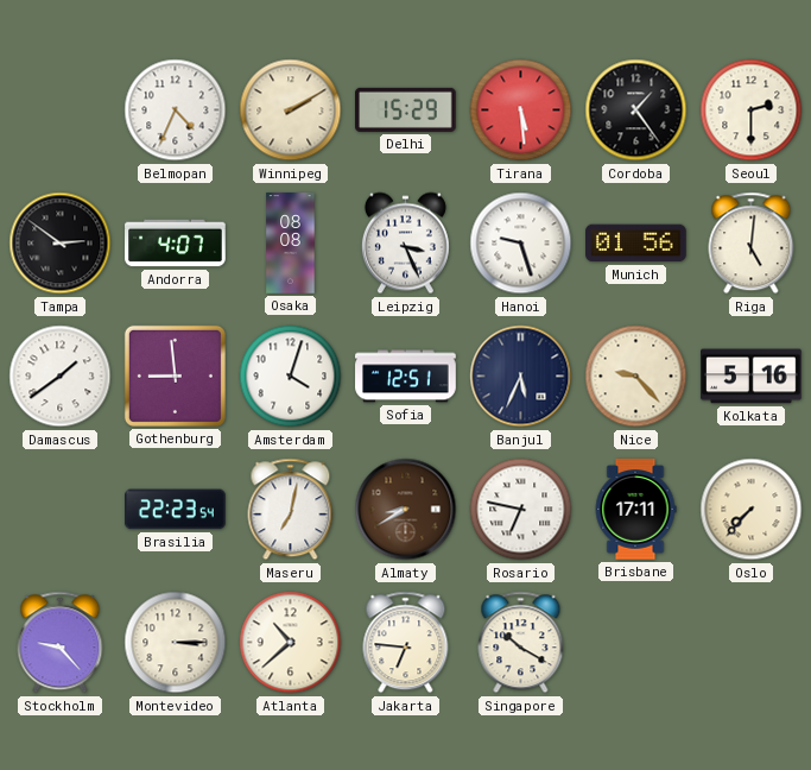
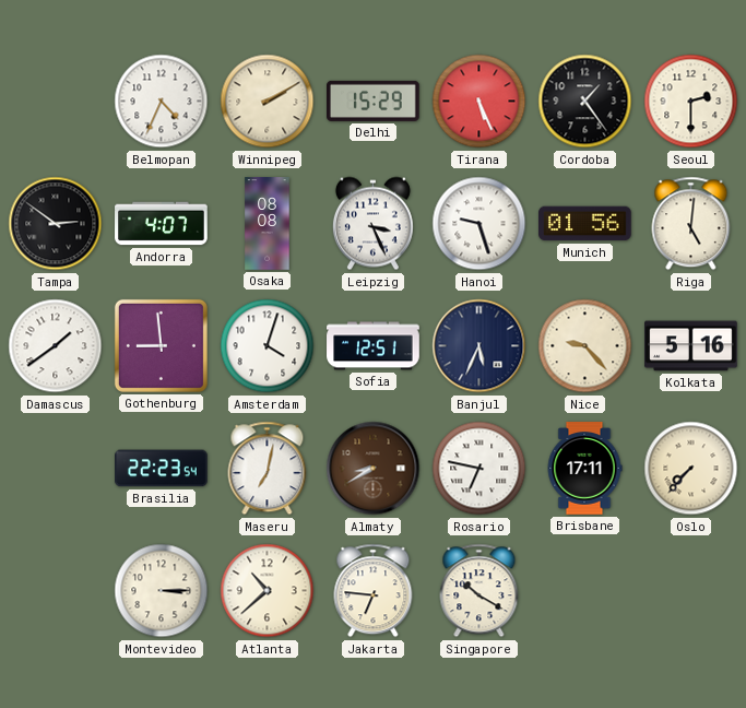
Tirana: 5:29 -> 5:26
Stockholm: 9:23 -> none
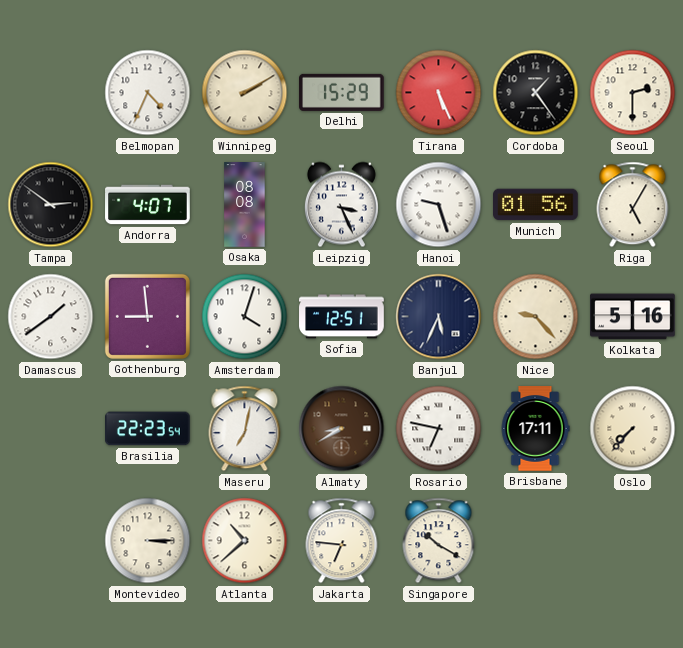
Riga: 5:01 -> 5:05
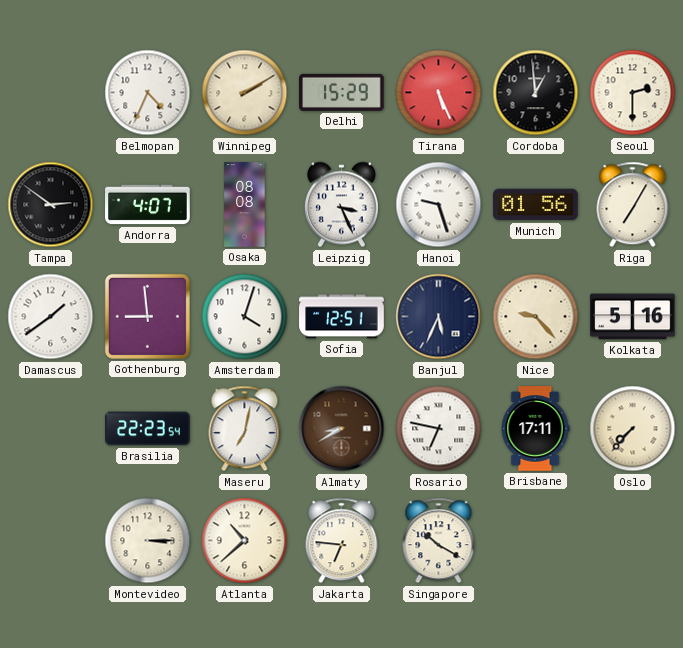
Cordoba: 1:24 -> 12:59
Riga: 5:05 -> 7:05
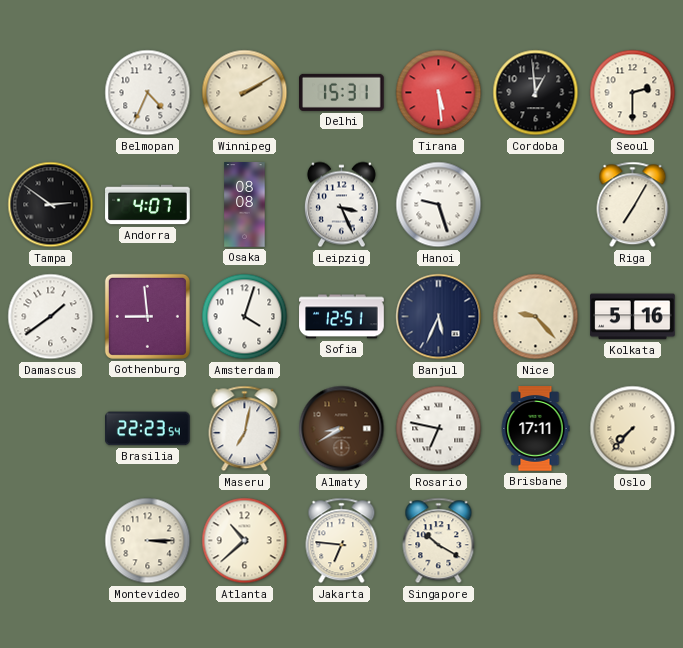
Delhi: 15:29 -> 15:31
Tirana: 5:26 -> 5:29
Munich: 01:56 -> none
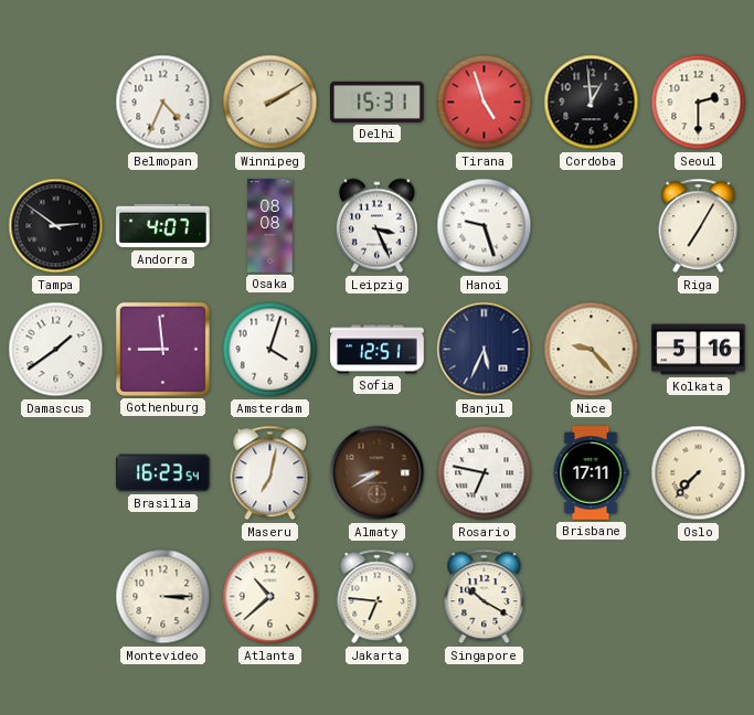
Tirana: 5:29 -> 4:57
Brasilia: 22:23 -> 16:23
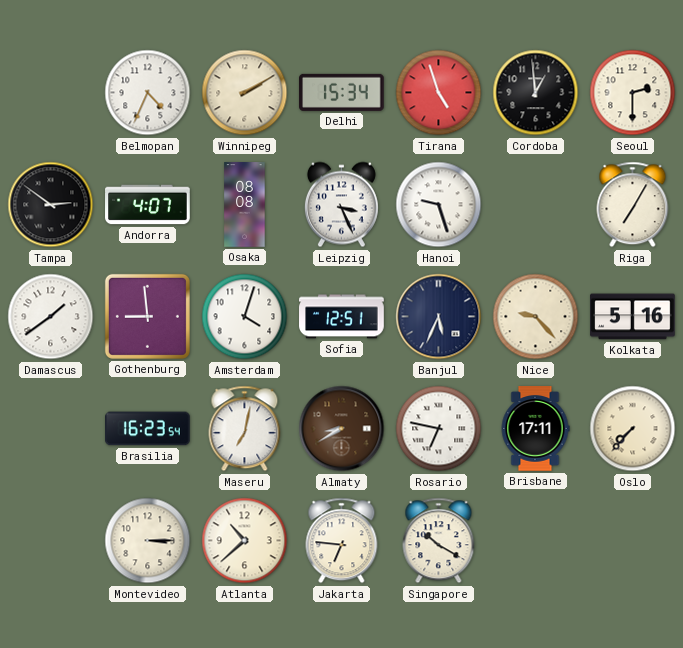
Delhi: 15:31 -> 15:34
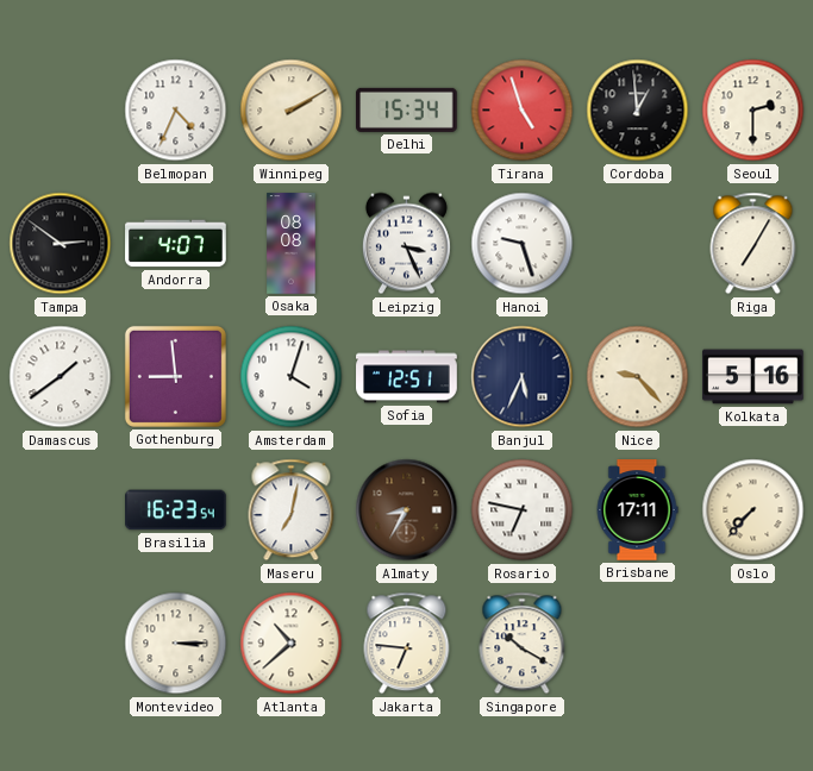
Almaty: 8:40 -> 8:35
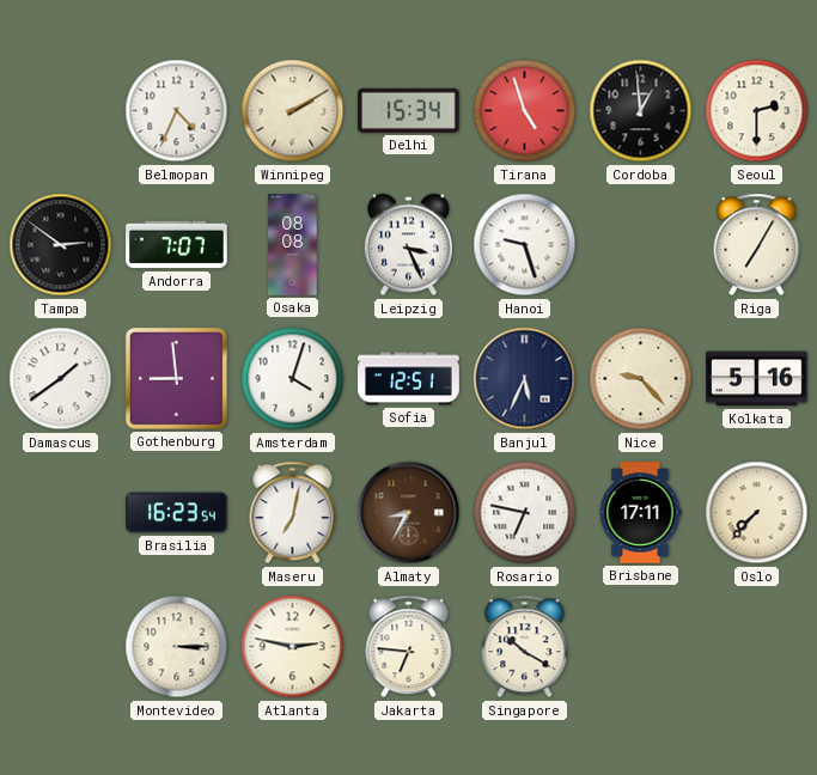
Andorra: 4:07 -> 7:07
Atlanta: 10:38 -> 2:47
